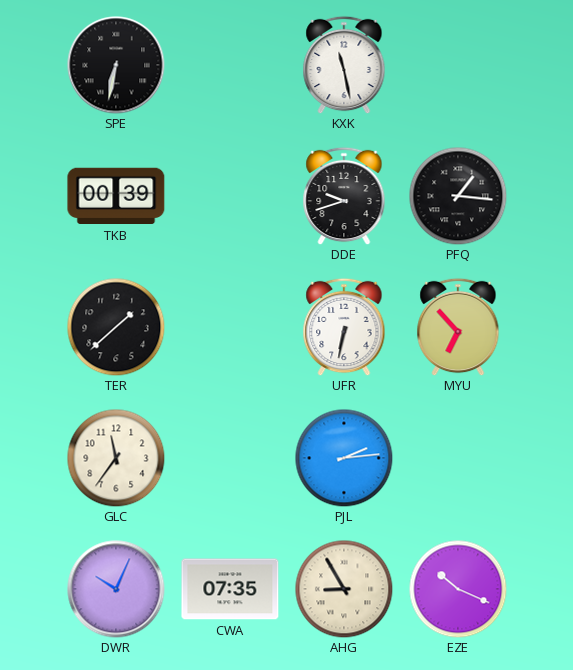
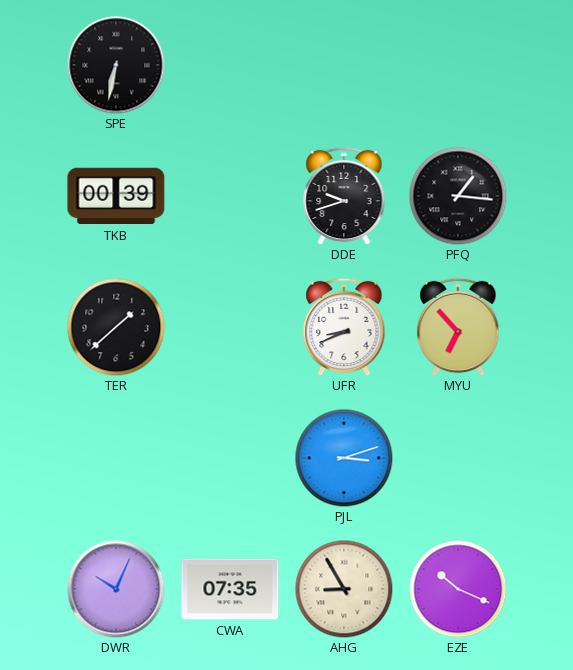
KXK: 11:28 -> none
UFR: 6:32 -> 8:41
GLC: 11:36 -> none
PJL: 2:14 -> 3:12
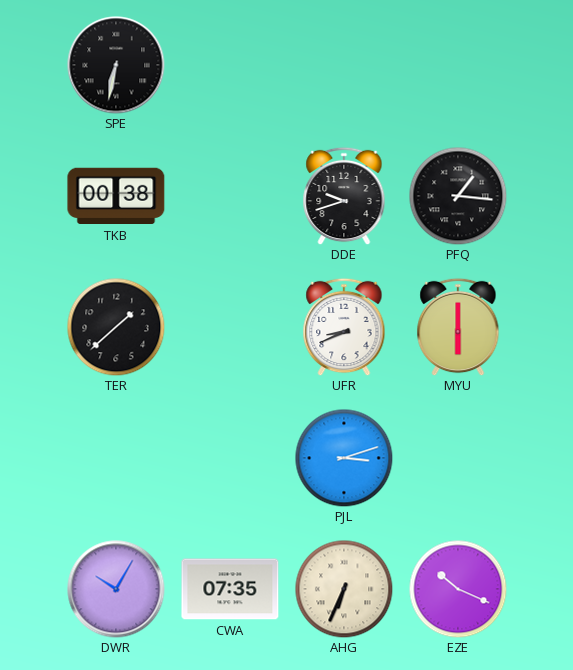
TKB: 00:39 -> 00:38
MYU: 6:53 -> 6:00
DWR: 10:04 -> 10:05
AHG: 8:55 -> 6:34
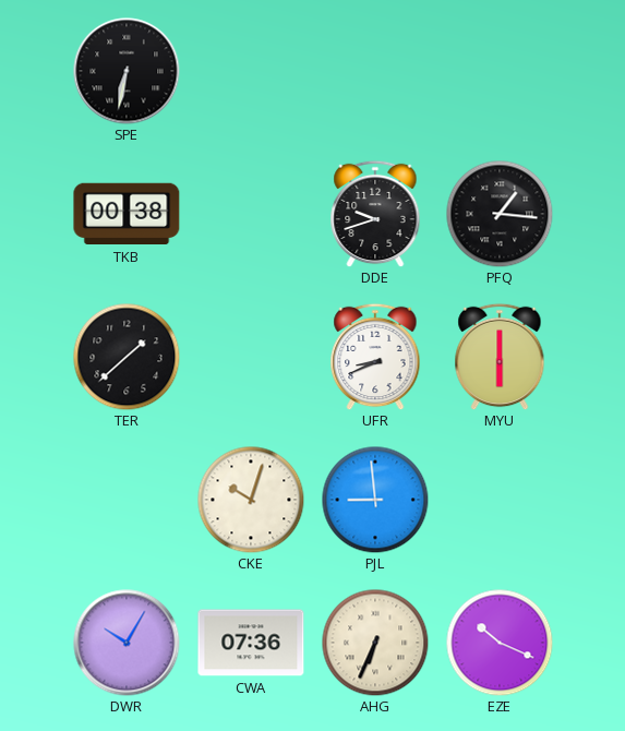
CKE: none -> 10:03
PJL: 3:12 -> 8:59
CWA: 07:35 -> 07:36
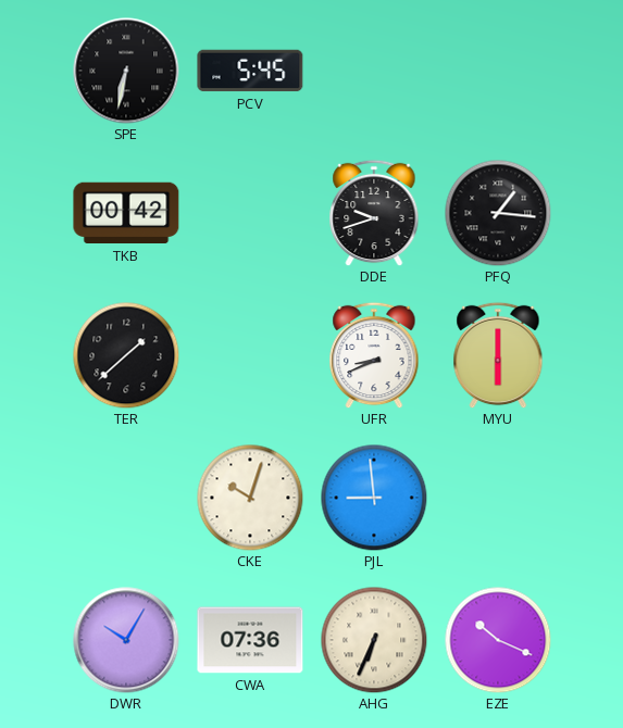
PCV: none -> 5:45
TKB: 00:38 -> 00:42
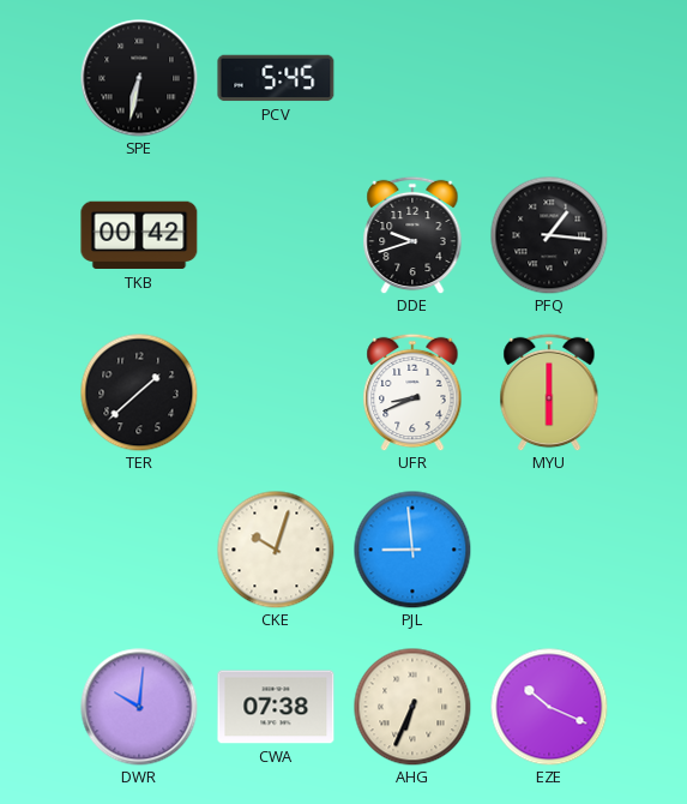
DWR: 10:05 -> 10:01
CWA: 07:36 -> 07:38
